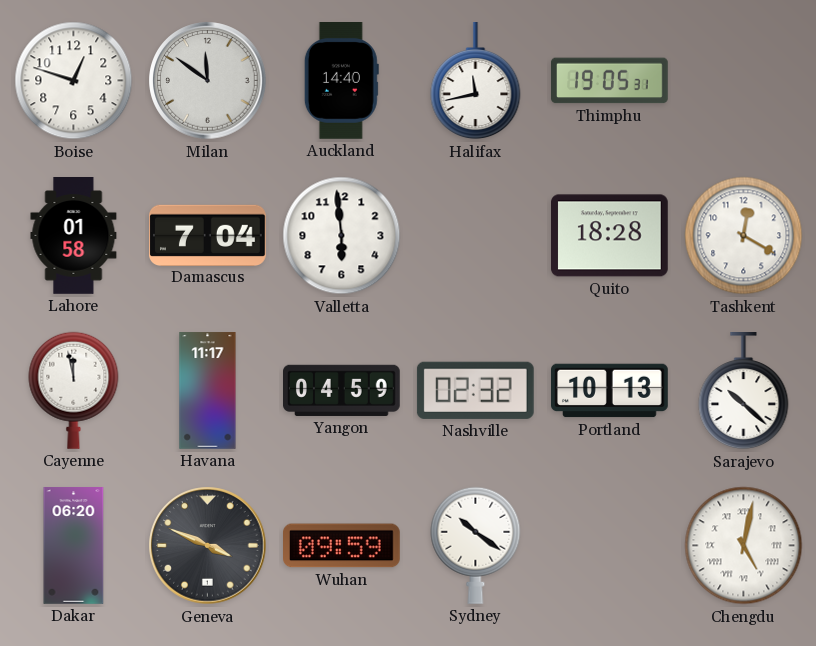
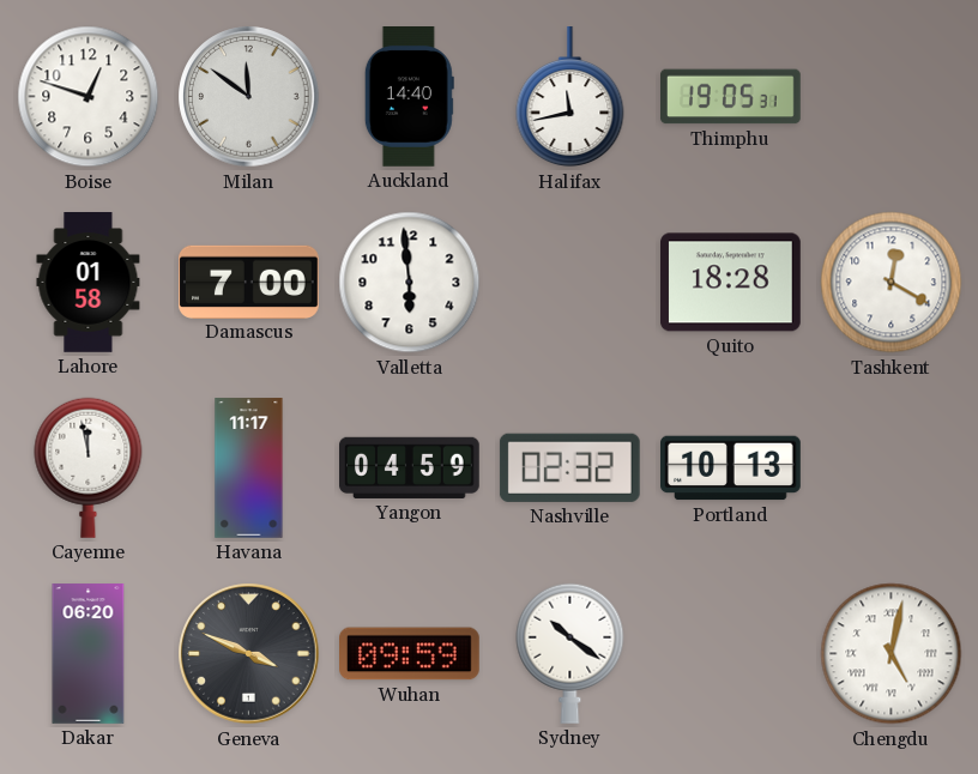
Damascus: 7:04 -> 7:00
Sarajevo: 10:22 -> none
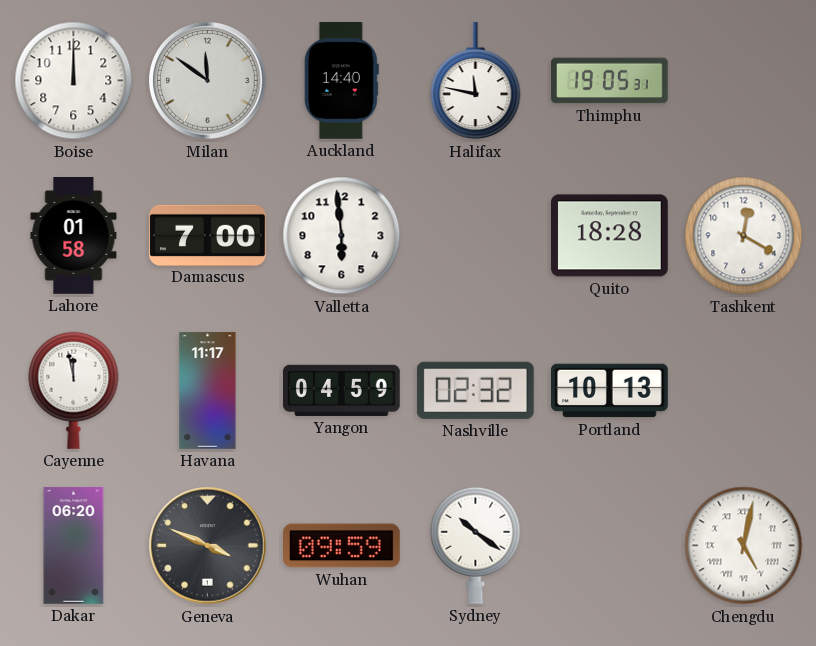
Boise: 12:48 -> 12:00
Halifax: 11:43 -> 11:47
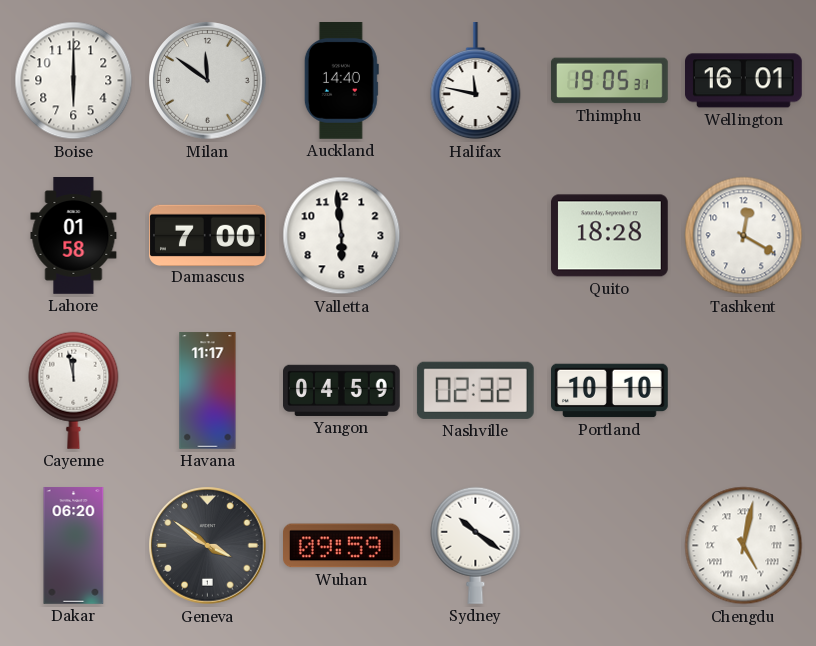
Boise: 12:00 -> 6:00
Wellington: none -> 16:01
Portland: 10:13 -> 10:10
Geneva: 3:49 -> 3:51
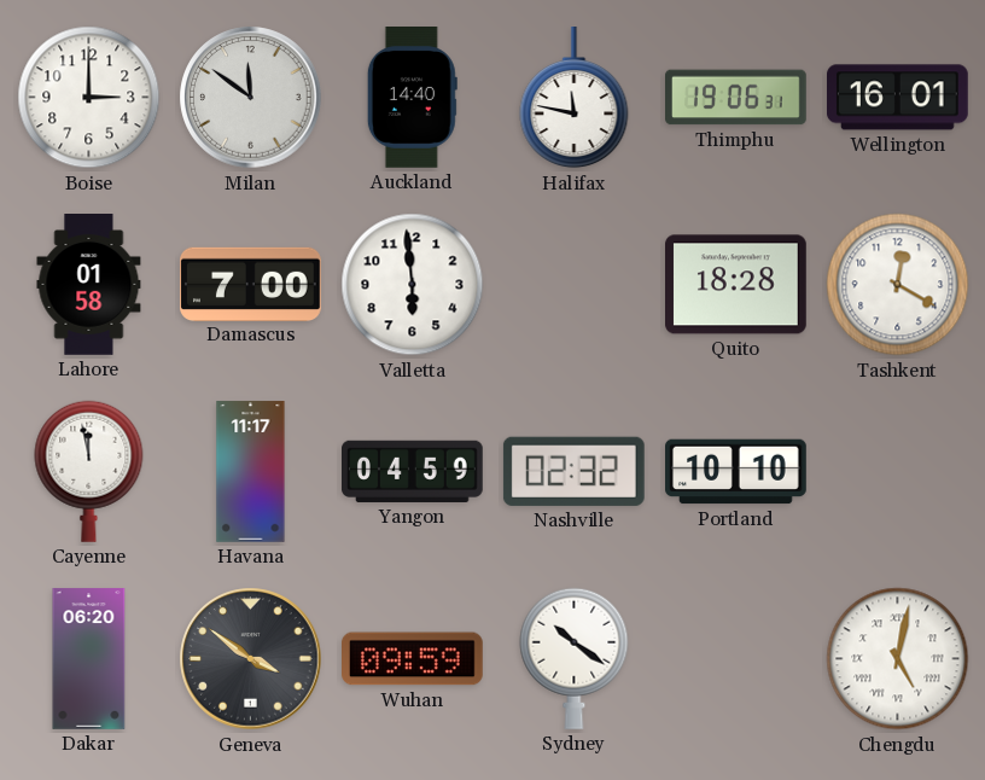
Boise: 6:00 -> 3:00
Thimphu: 19:05 -> 19:06
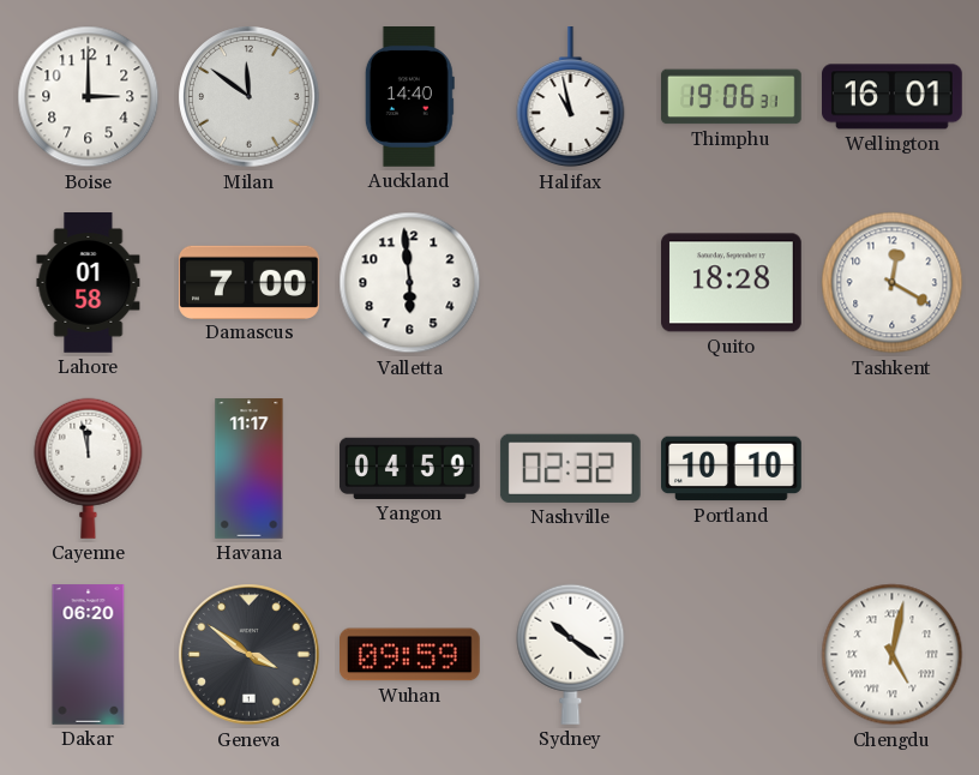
Halifax: 11:47 -> 10:58
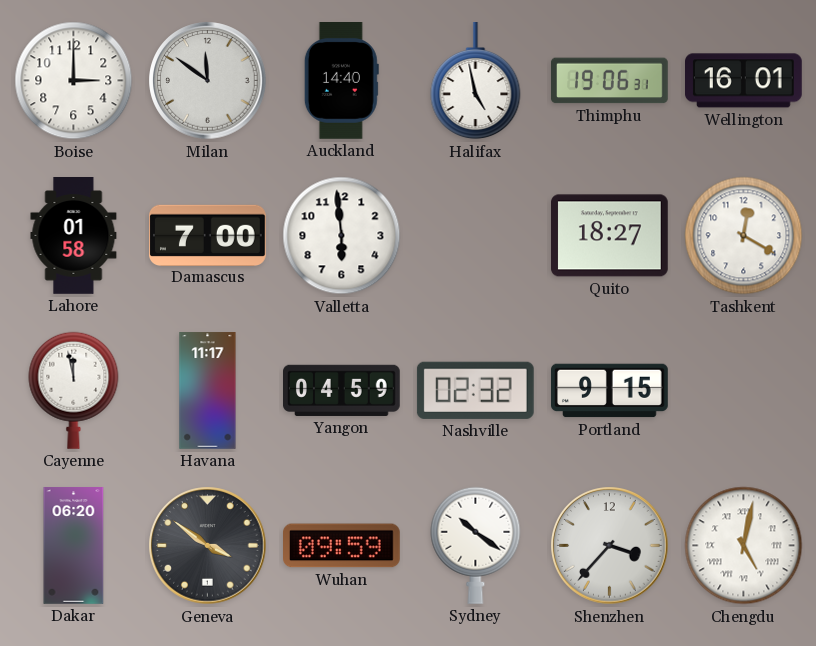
Halifax: 10:58 -> 4:58
Quito: 18:28 -> 18:27
Portland: 10:10 -> 9:15
Shenzhen: none -> 3:37
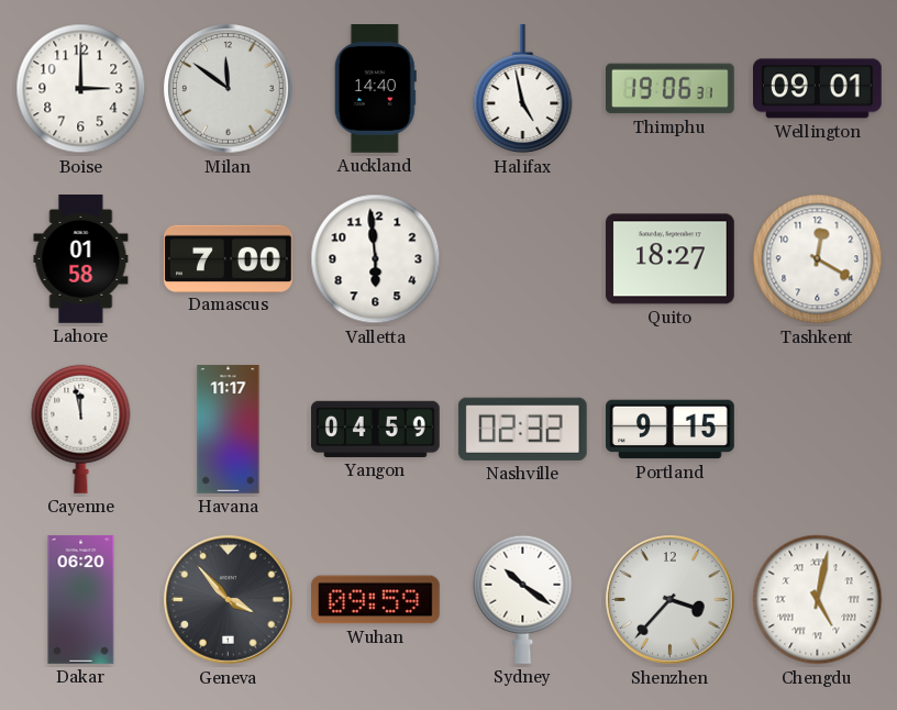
Wellington: 16:01 -> 09:01
Geneva: 3:51 -> 3:53
